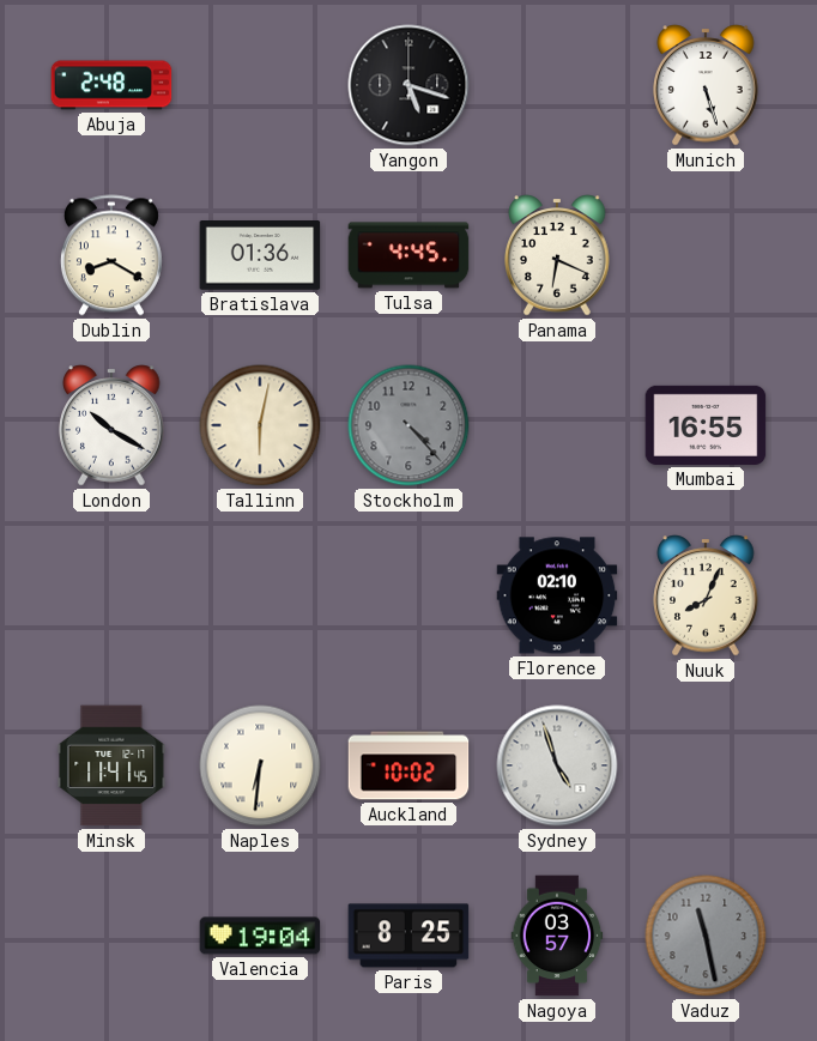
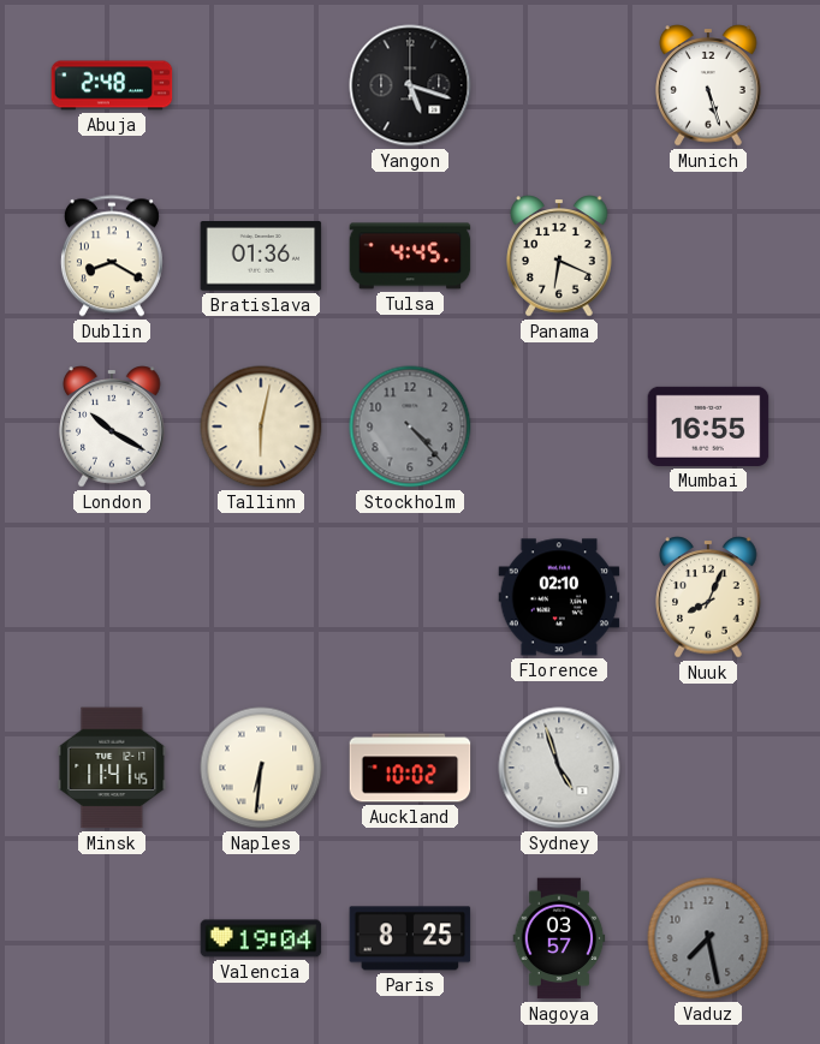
Vaduz: 11:28 -> 7:28
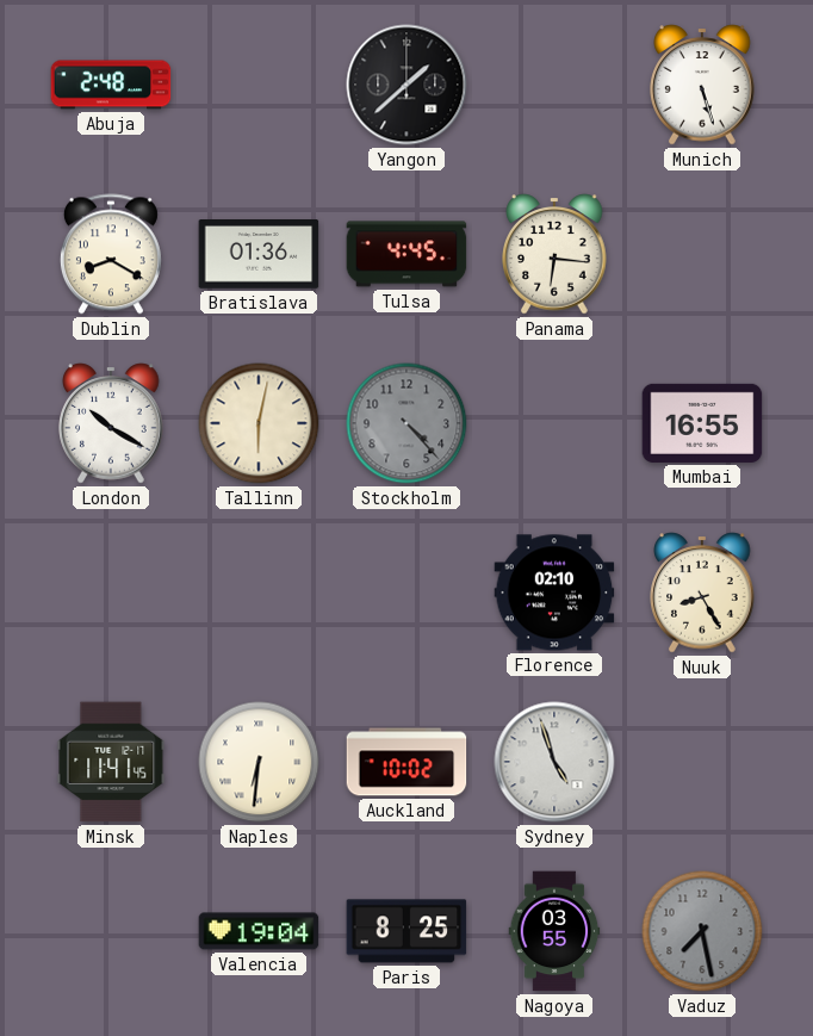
Yangon: 5:18 -> 1:38
Panama: 6:19 -> 6:16
Nuuk: 8:04 -> 8:25
Nagoya: 03:57 -> 03:55
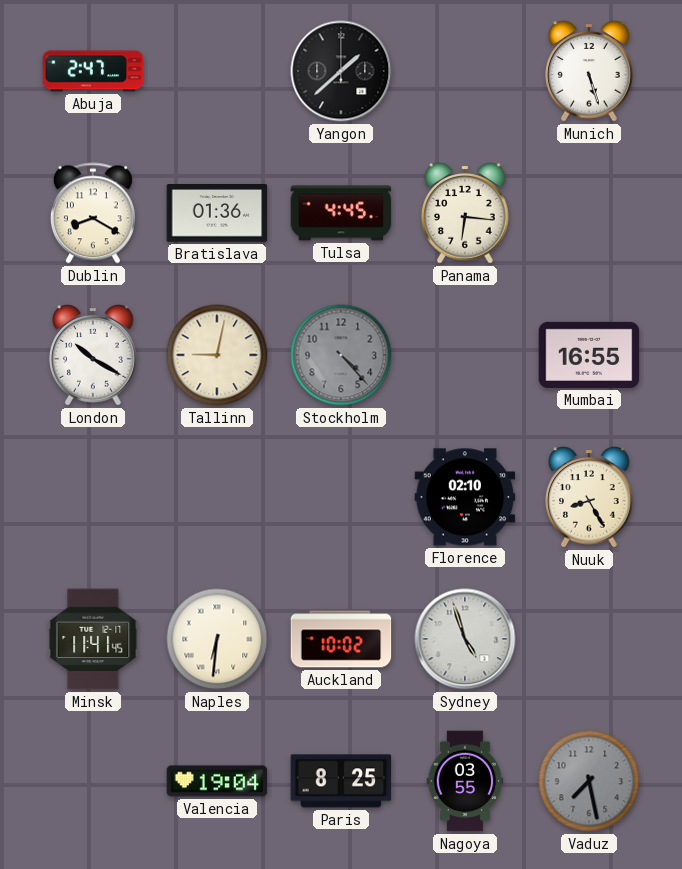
Abuja: 2:48 -> 2:47
Tallinn: 6:02 -> 9:02
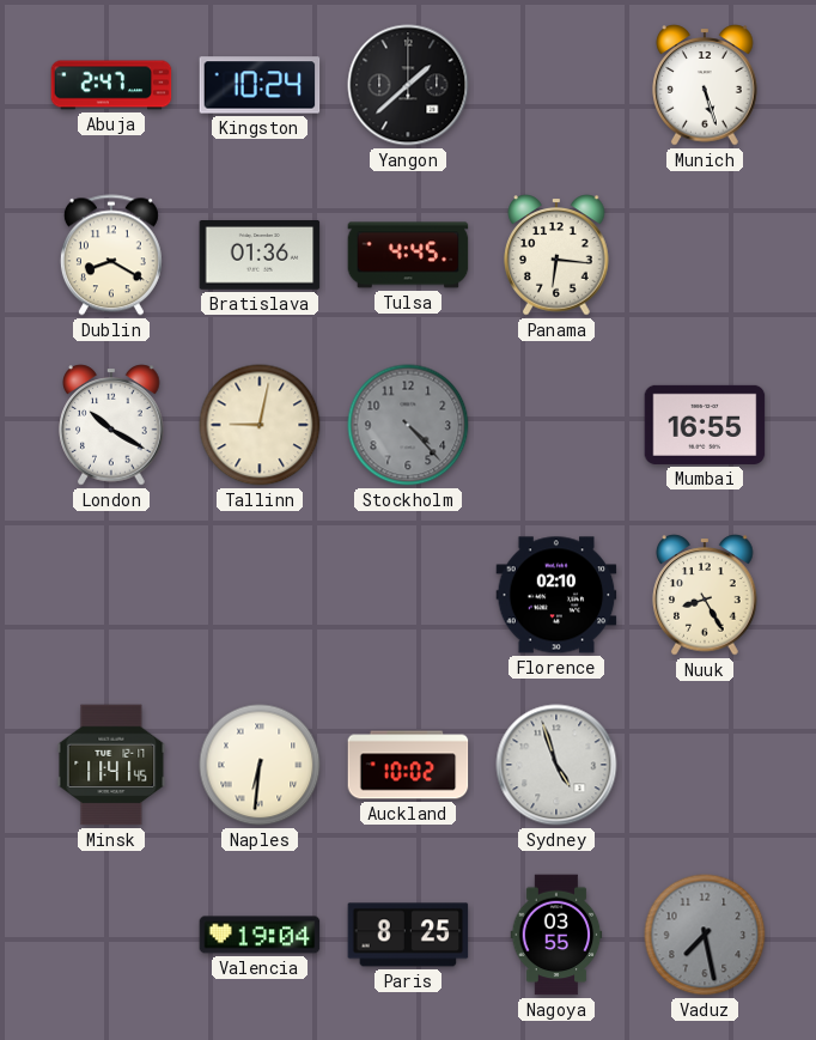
Kingston: none -> 10:24
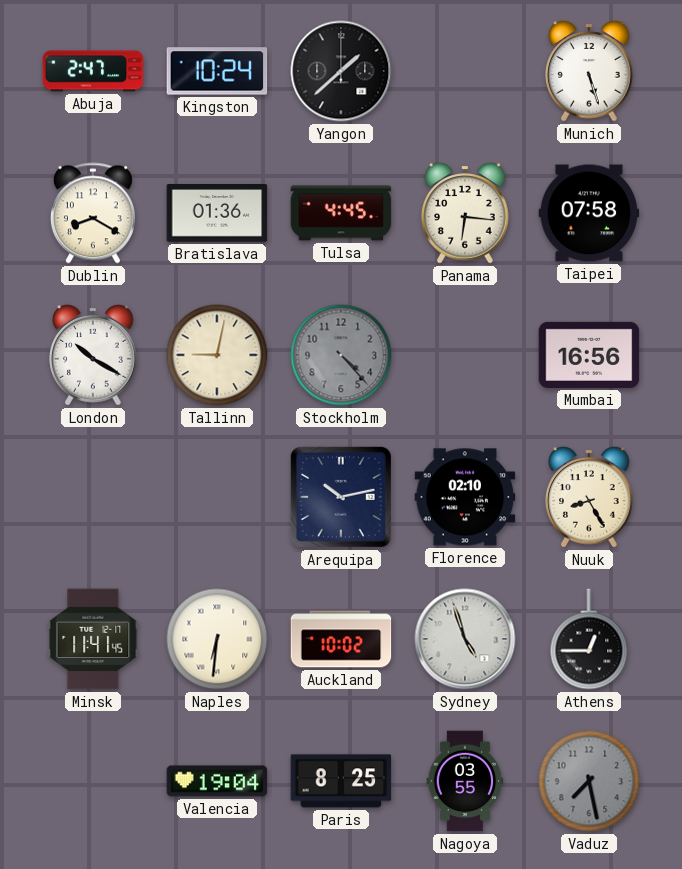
Taipei: none -> 07:58
Mumbai: 16:55 -> 16:56
Arequipa: none -> 10:13
Athens: none -> 12:45
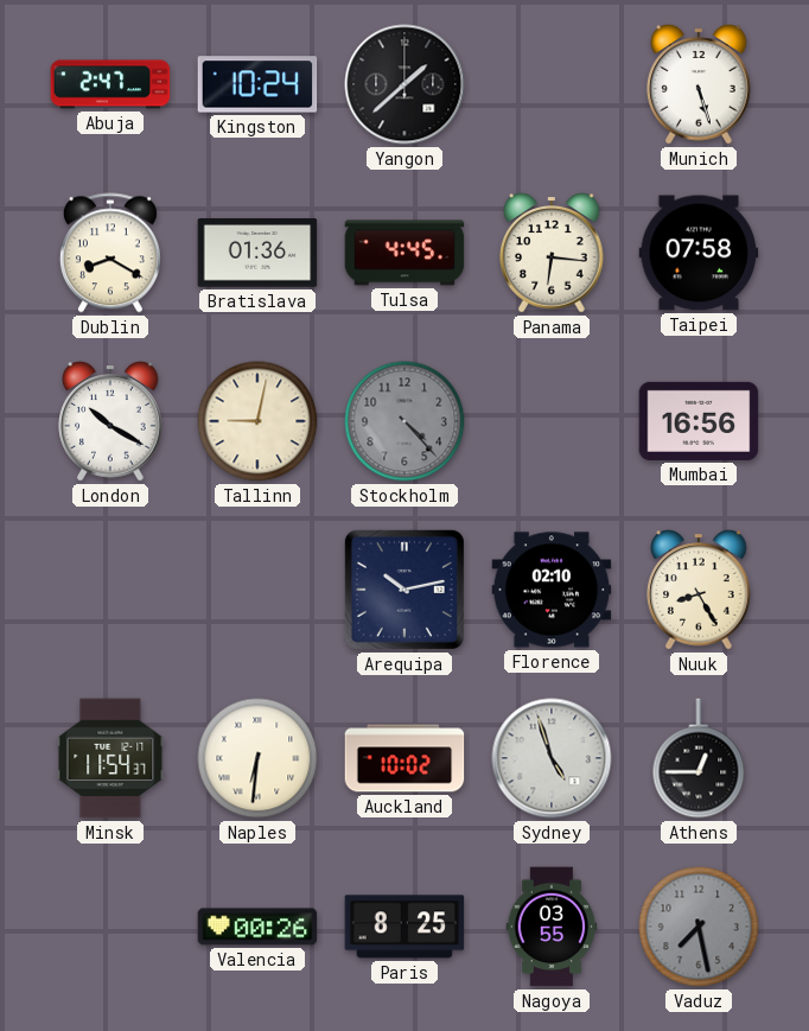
Minsk: 11:41 -> 11:54
Valencia: 19:04 -> 00:26
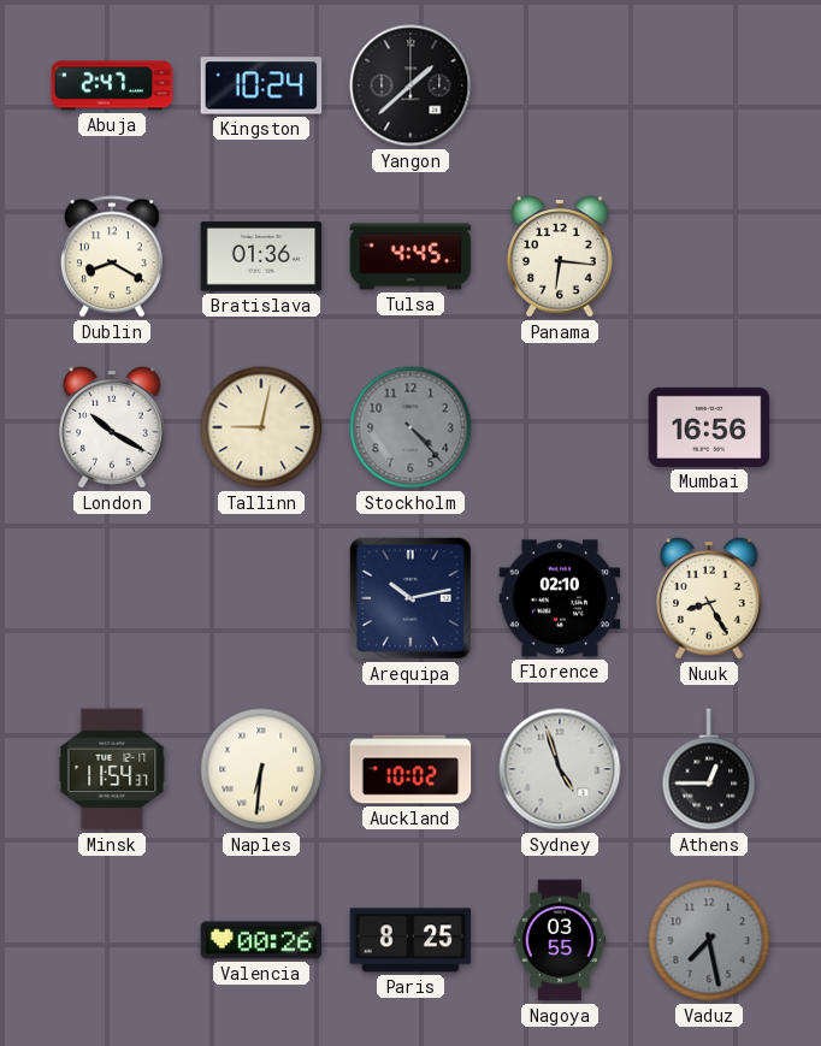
Munich: 5:27 -> none
Taipei: 07:58 -> none
